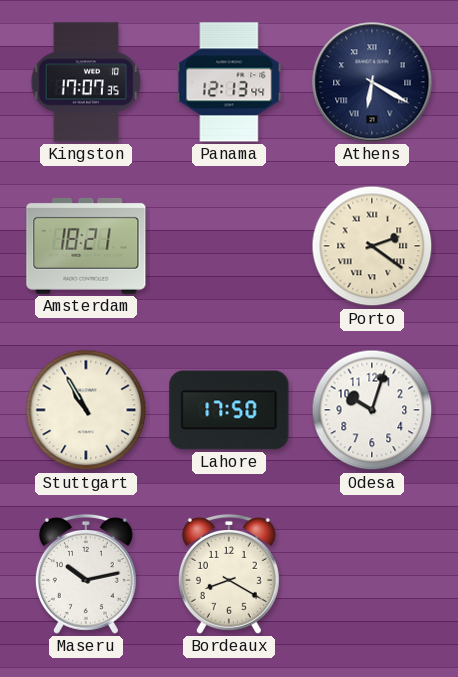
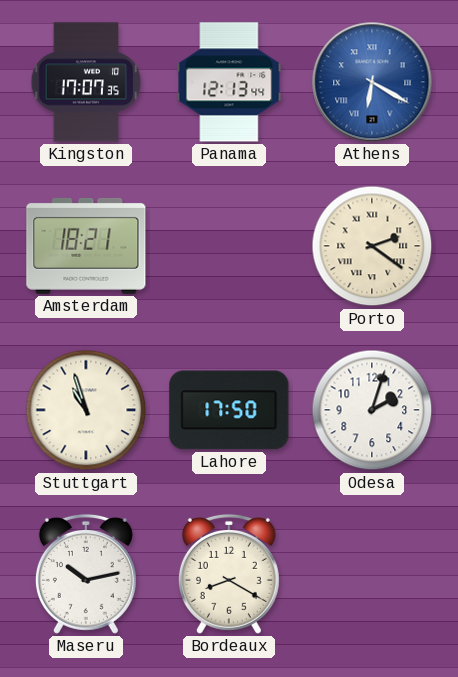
Athens dial: navy -> blue
Stuttgart: 10:55 -> 10:57
Odesa: 10:03 -> 2:03
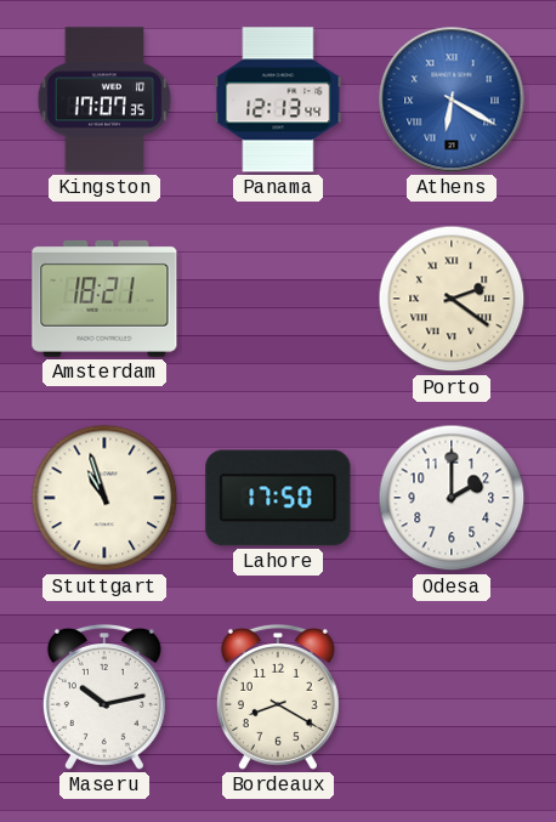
Odesa: 2:03 -> 2:00
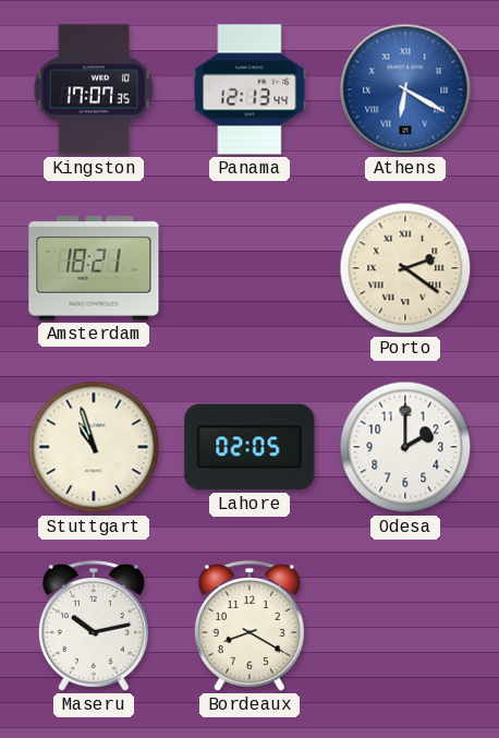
Lahore: 17:50 -> 02:05
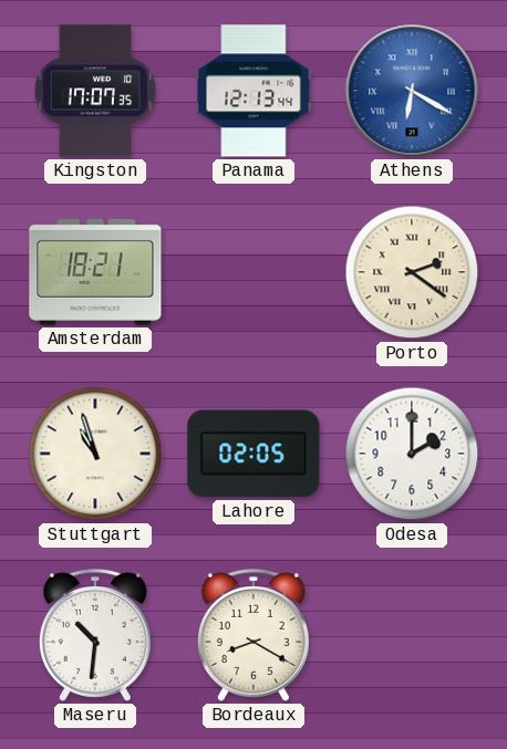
Maseru: 10:13 -> 10:31
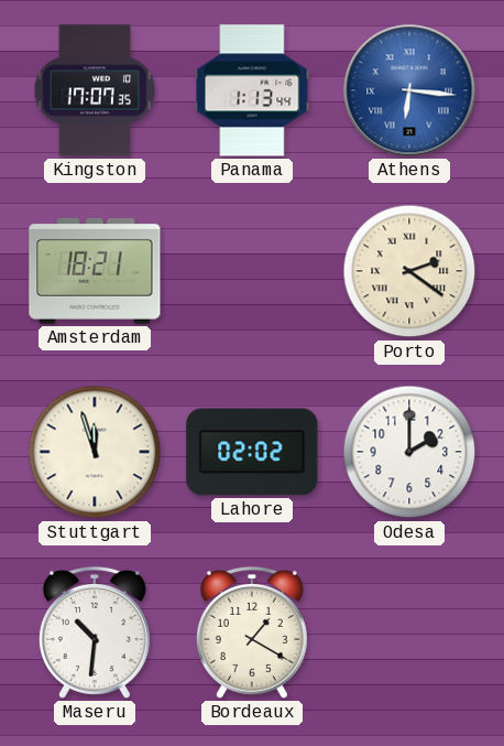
Panama: 12:13 -> 1:13
Athens: 6:20 -> 6:16
Stuttgart: 10:57 -> 11:57
Lahore: 02:05 -> 02:02
Bordeaux: 8:20 -> 1:20
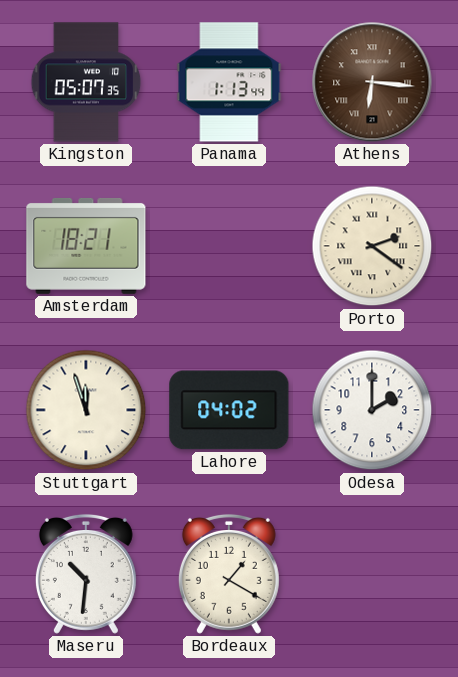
Kingston: 17:07 -> 05:07
Athens dial: blue -> brown
Lahore: 02:02 -> 04:02
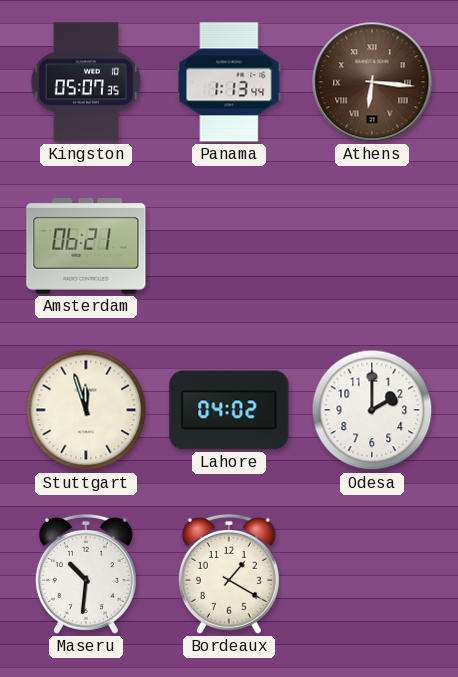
Amsterdam: 18:21 -> 06:21
Porto: 2:21 -> none
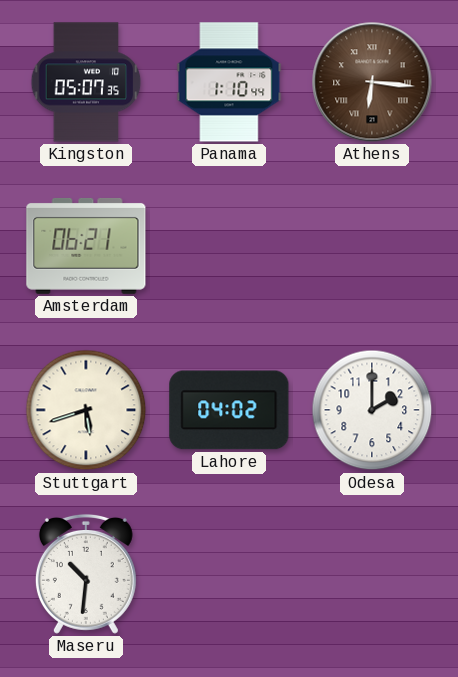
Panama: 1:13 -> 1:10
Stuttgart: 11:57 -> 5:42
Bordeaux: 1:20 -> none
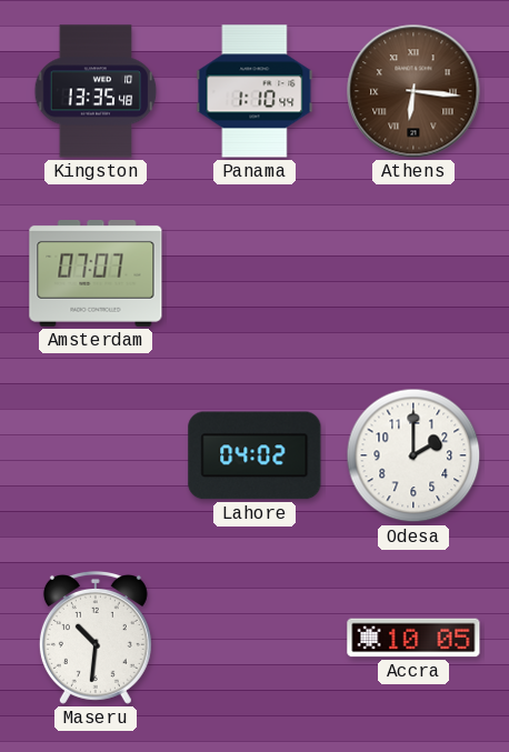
Kingston: 05:07 -> 13:35
Amsterdam: 06:21 -> 07:07
Stuttgart: 5:42 -> none
Accra: none -> 10:05
